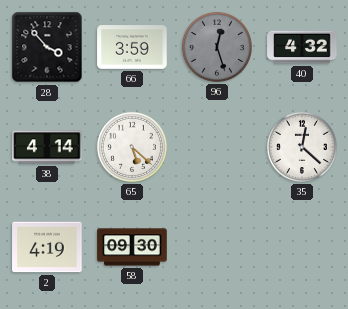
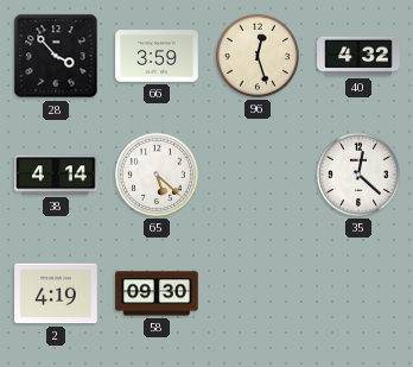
96 dial: grey -> cream
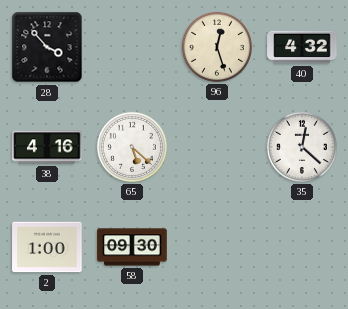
66: 3:59 -> none
38: 4:14 -> 4:16
2: 4:19 -> 1:00
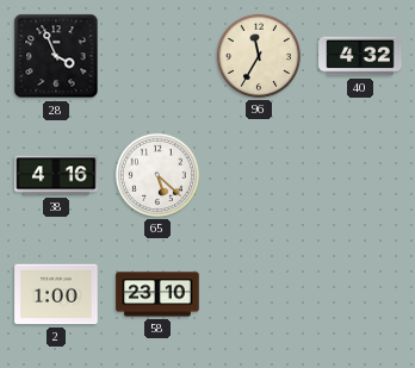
28: 3:53 -> 3:56
96: 12:27 -> 11:35
35: 12:22 -> none
58: 09:30 -> 23:10
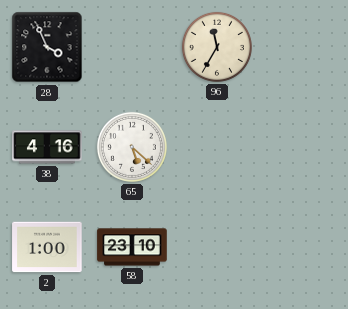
40: 4:32 -> none
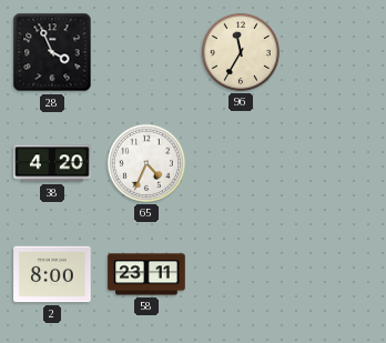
38: 4:16 -> 4:20
65: 5:22 -> 4:34
2: 1:00 -> 8:00
58: 23:10 -> 23:11
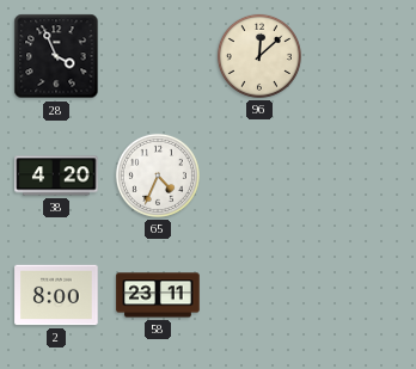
96: 11:35 -> 12:08
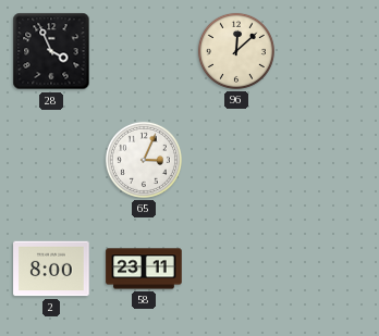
38: 4:20 -> none
65: 4:34 -> 3:04
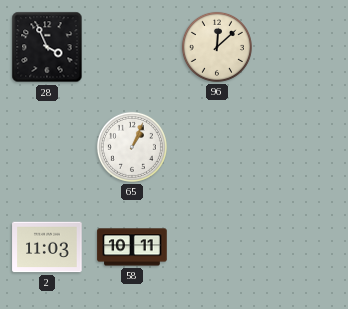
65: 3:04 -> 1:04
2: 8:00 -> 11:03
58: 23:11 -> 10:11
